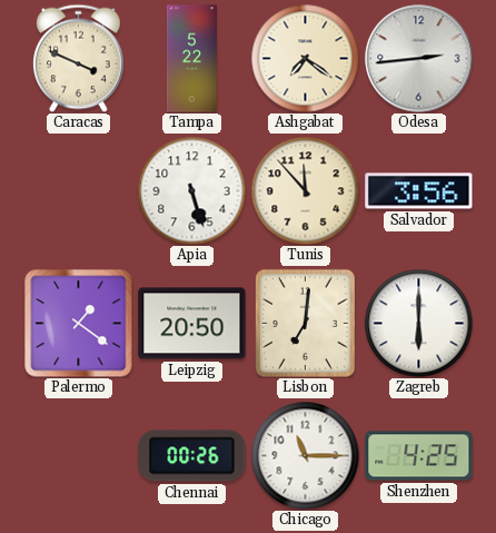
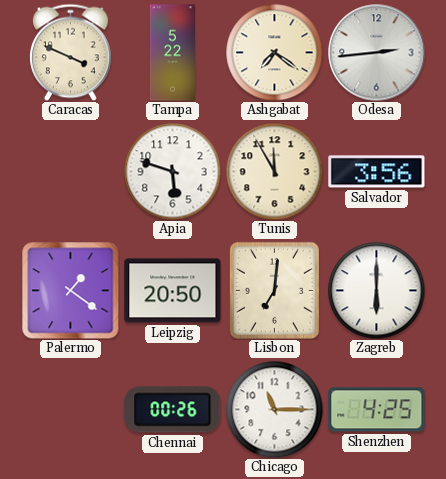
Apia: 5:27 -> 5:48
Tunis: 11:53 -> 11:55
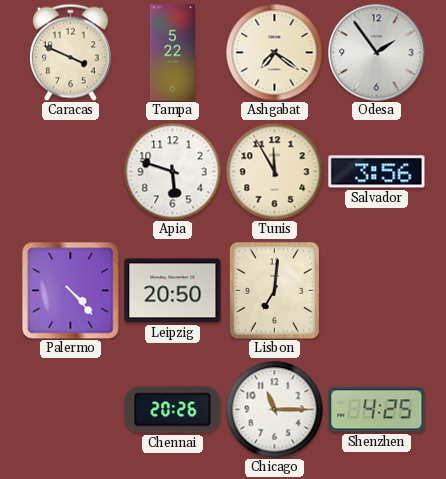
Odesa: 2:44 -> 1:54
Palermo: 1:21 -> 4:23
Zagreb: 6:00 -> none
Chennai: 00:26 -> 20:26
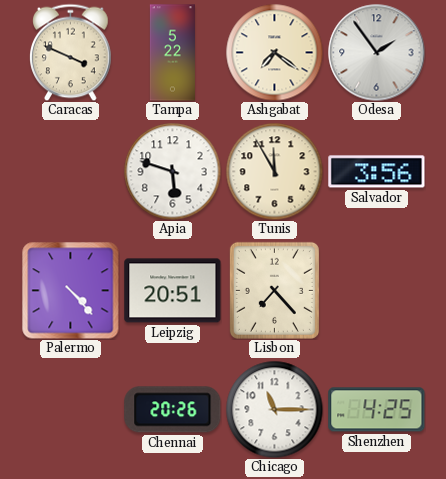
Leipzig: 20:50 -> 20:51
Lisbon: 7:01 -> 7:23
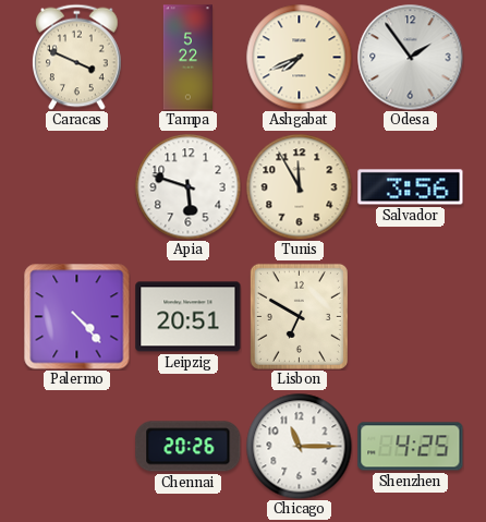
Ashgabat: 7:21 -> 7:41
Lisbon: 7:23 -> 6:50
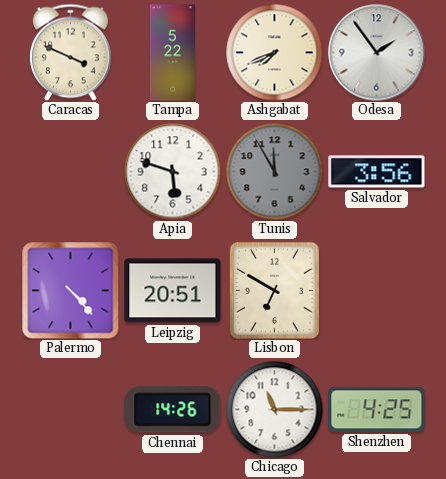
Tunis dial: cream -> grey
Chennai: 20:26 -> 14:26
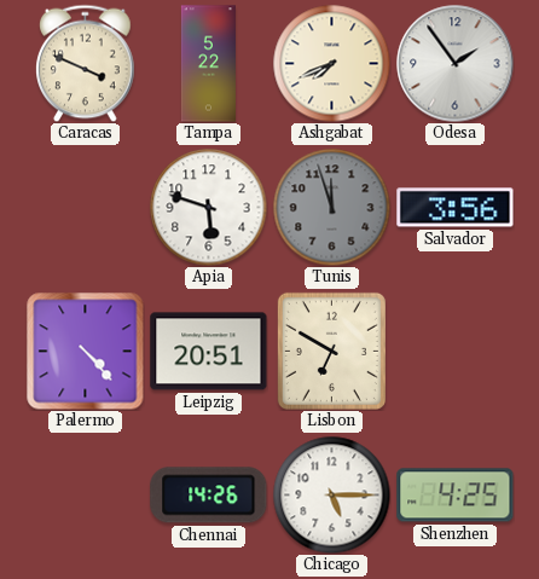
Tunis: 11:55 -> 11:57
Chicago: 11:15 -> 5:15
